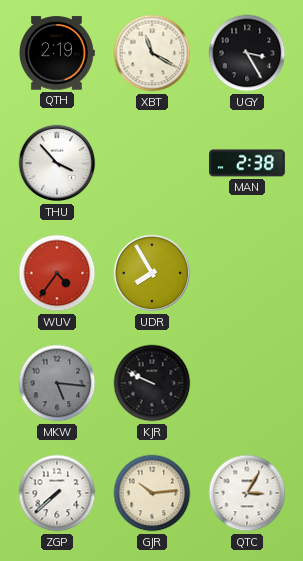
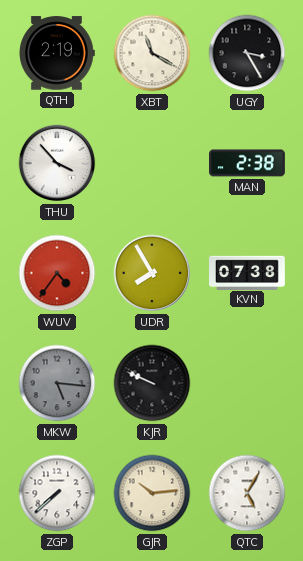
KVN: none -> 07:38
QTC: 3:05 -> 5:05
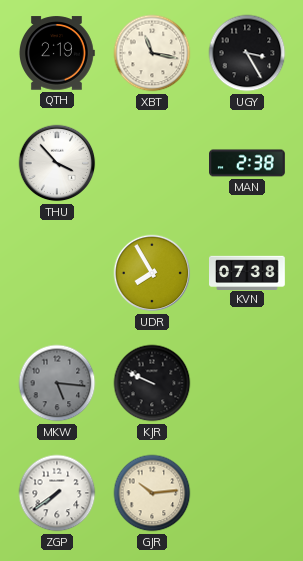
XBT: 11:20 -> 11:17
WUV: 4:36 -> none
ZGP: 7:38 -> 7:39
QTC: 5:05 -> none
